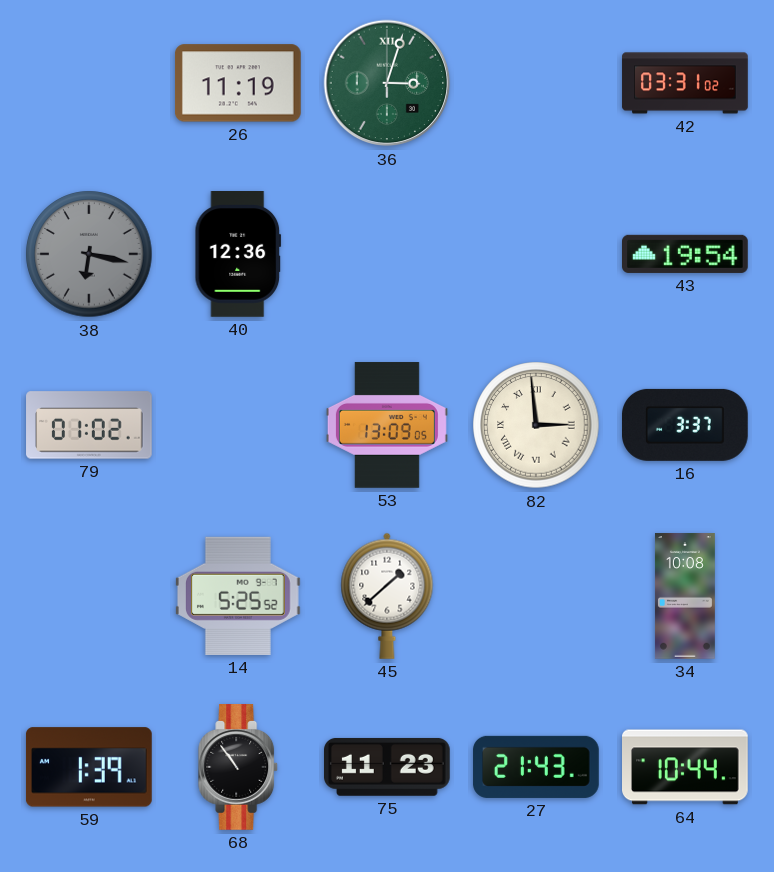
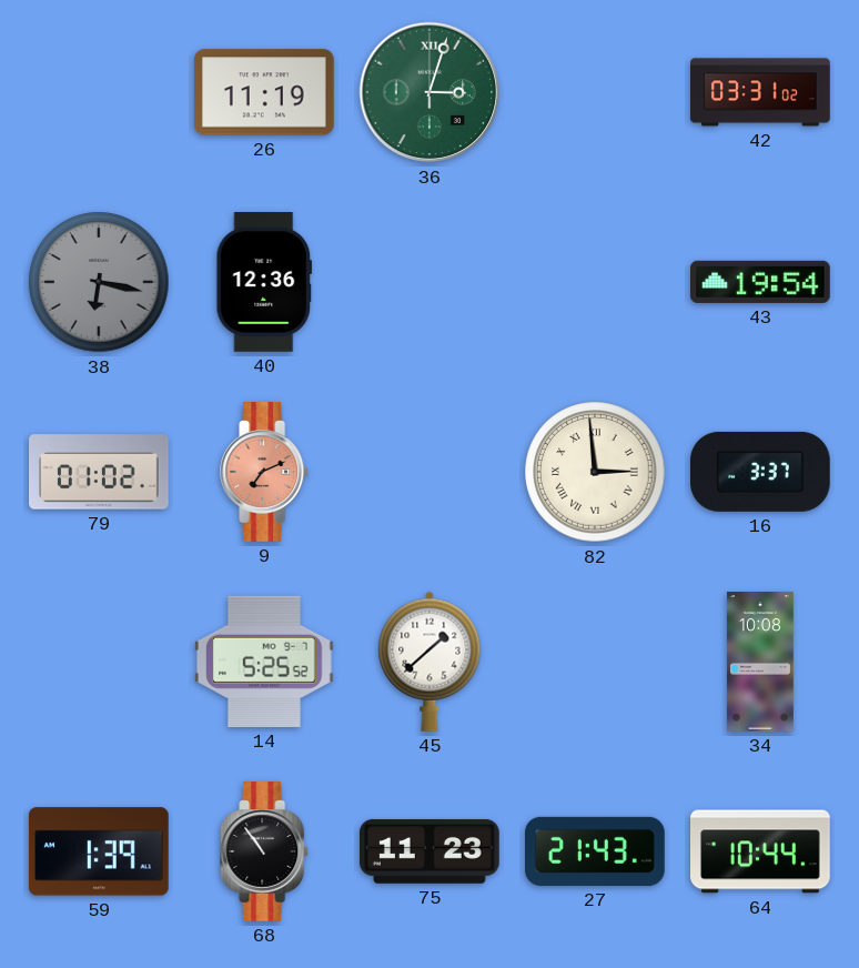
9: none -> 7:11
53: 13:09 -> none
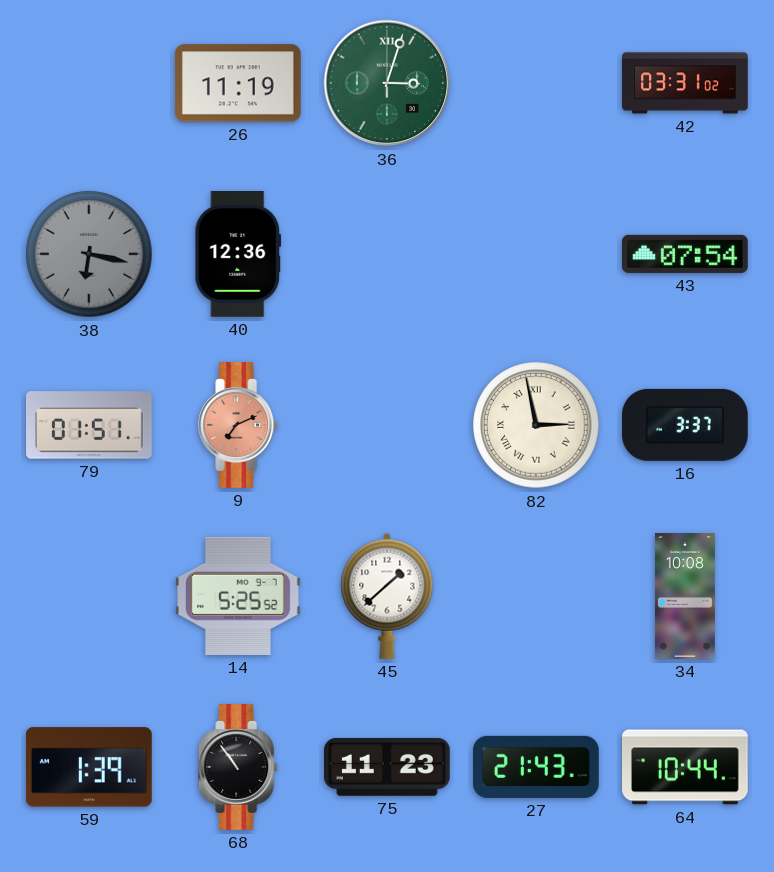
43: 19:54 -> 07:54
79: 01:02 -> 01:51
82: 2:59 -> 2:58
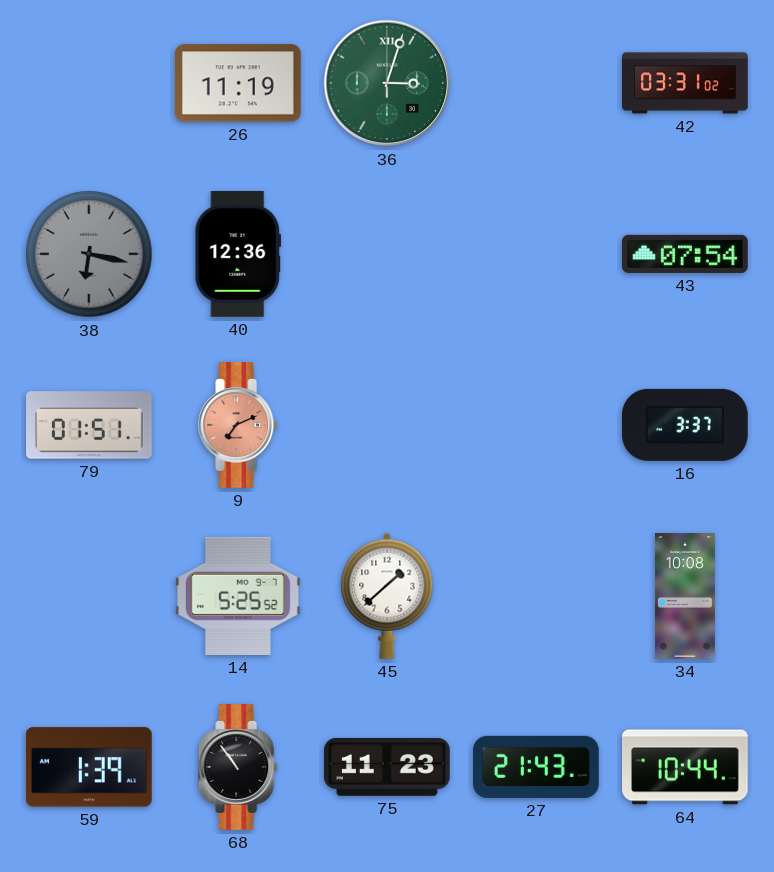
82: 2:58 -> none
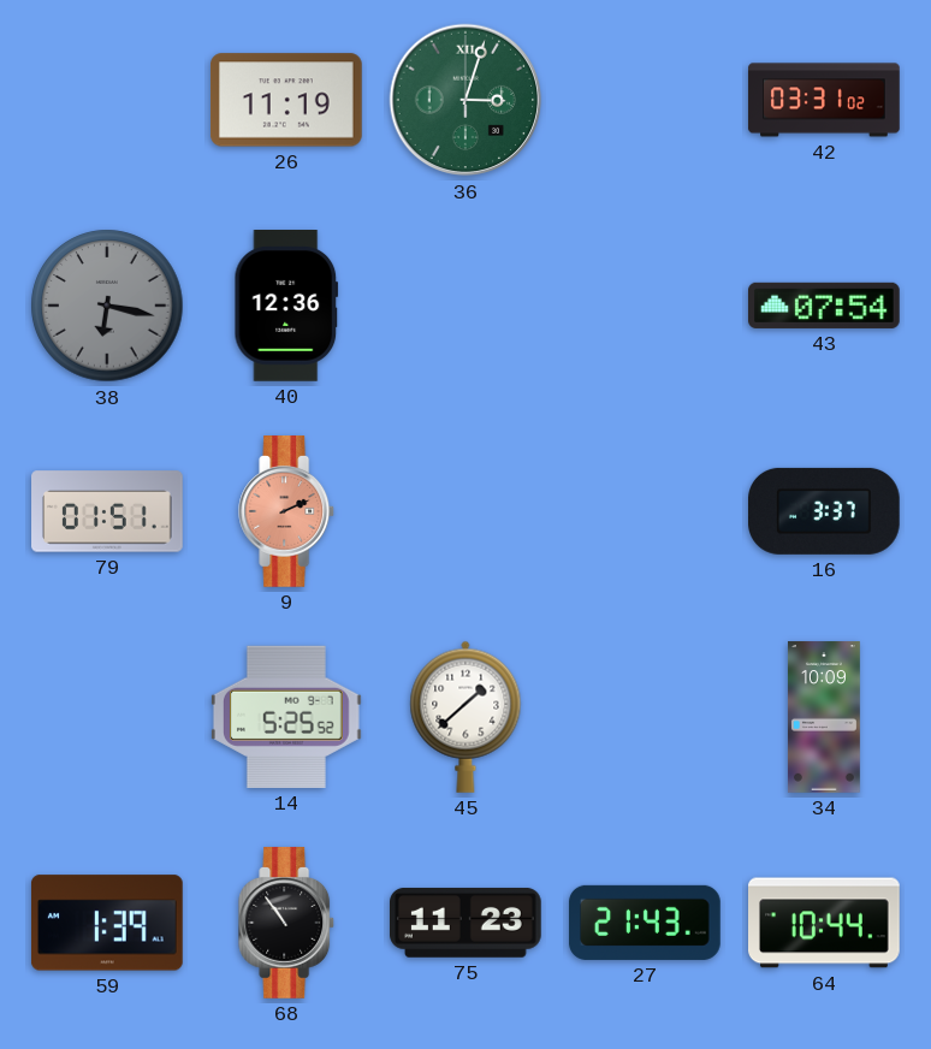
9: 7:11 -> 2:11
34: 10:08 -> 10:09
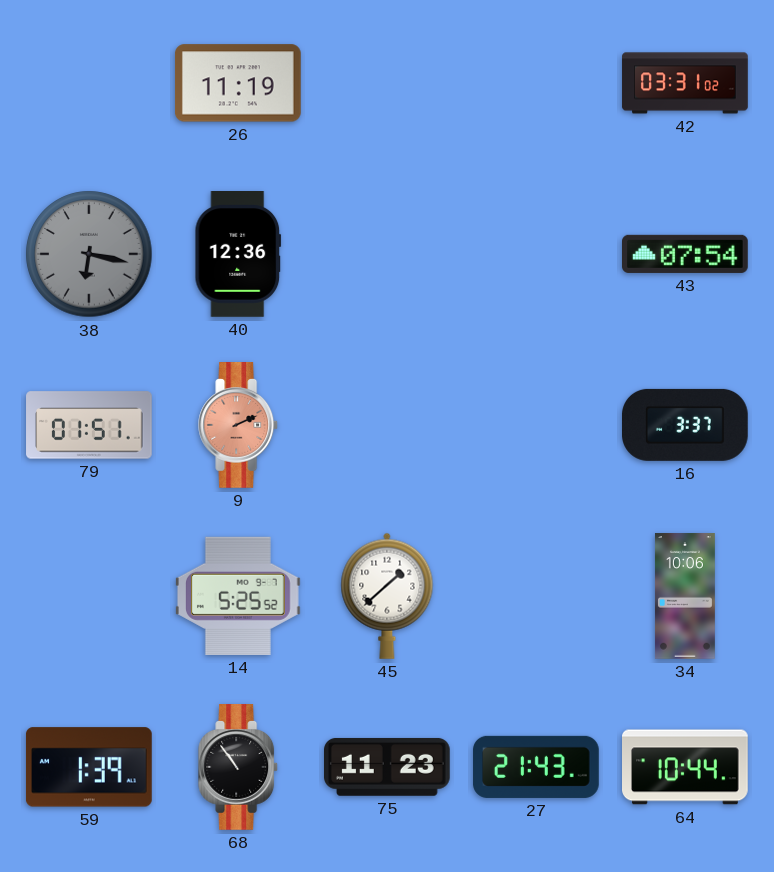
36: 3:03 -> none
34: 10:09 -> 10:06
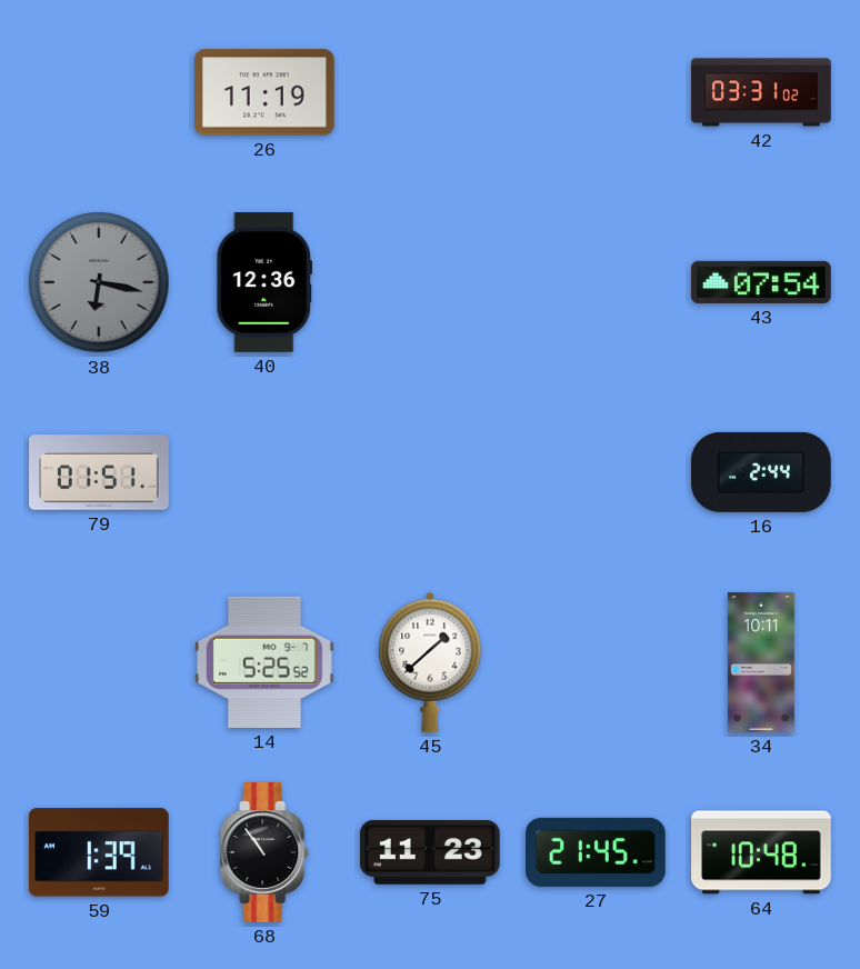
9: 2:11 -> none
16: 3:37 -> 2:44
34: 10:06 -> 10:11
27: 21:43 -> 21:45
64: 10:44 -> 10:48
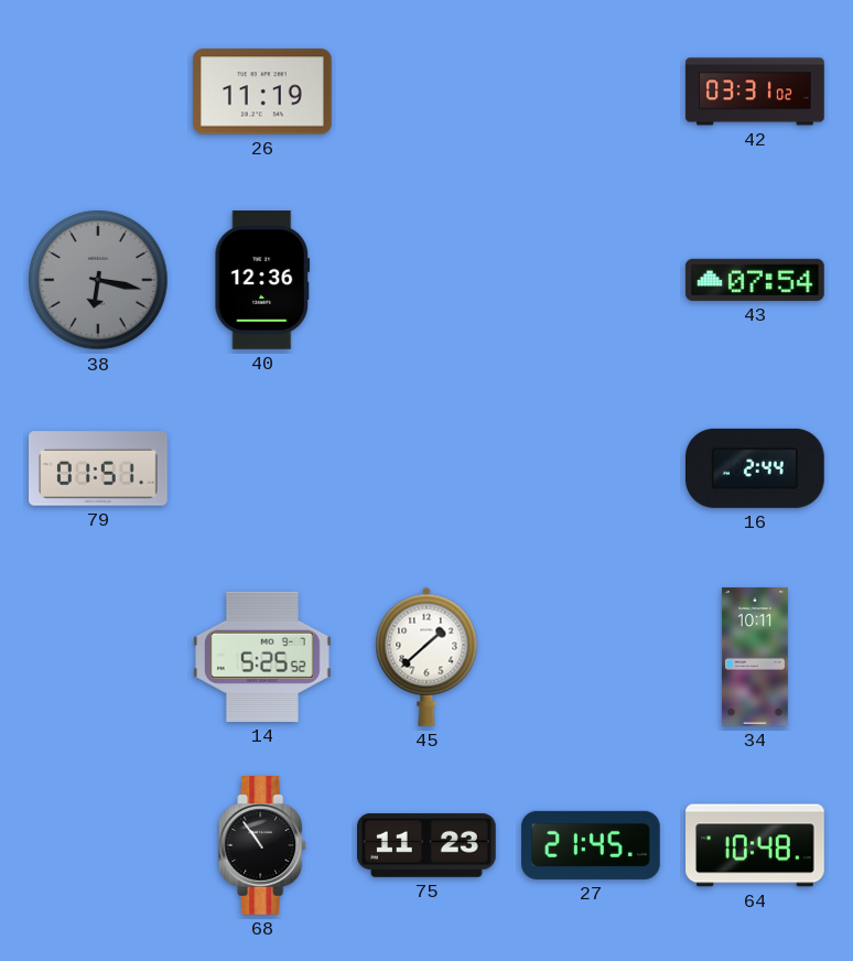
59: 1:39 -> none
